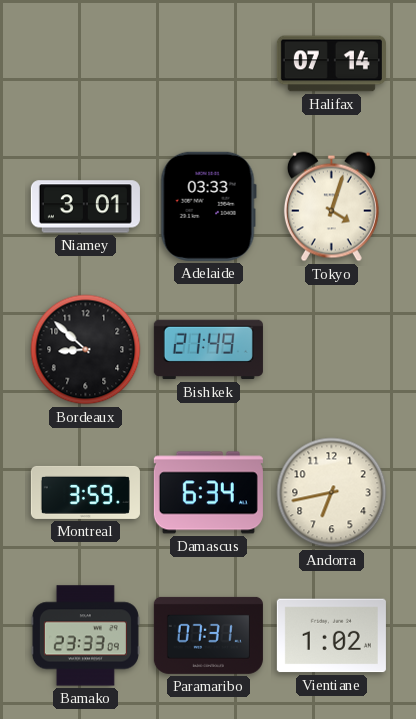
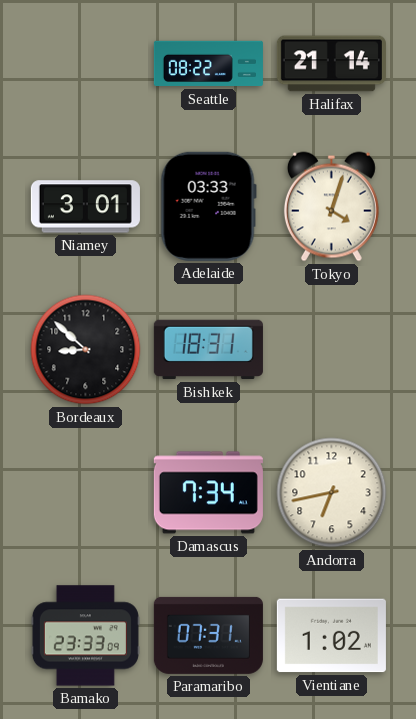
Seattle: none -> 08:22
Halifax: 07:14 -> 21:14
Bishkek: 21:49 -> 18:31
Montreal: 3:59 -> none
Damascus: 6:34 -> 7:34
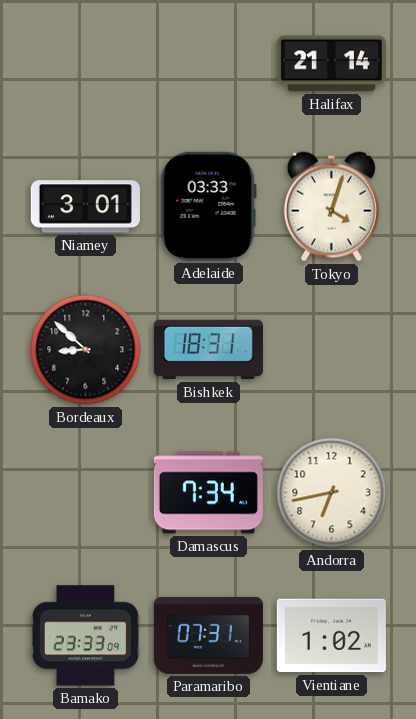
Seattle: 08:22 -> none
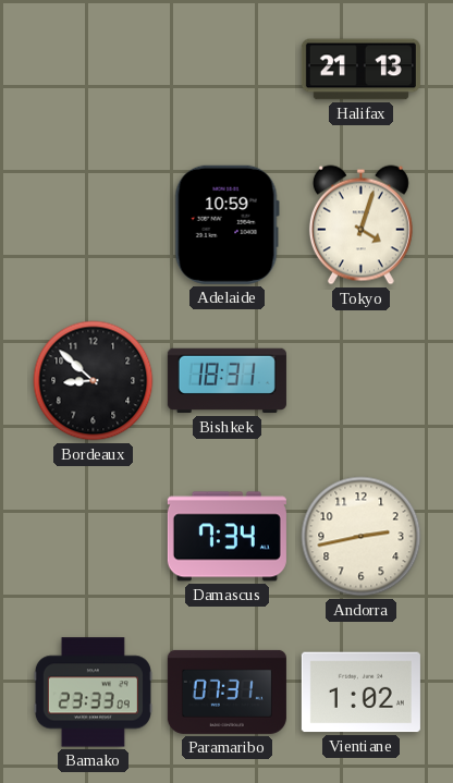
Halifax: 21:14 -> 21:13
Niamey: 3:01 -> none
Adelaide: 03:33 -> 10:59
Andorra: 6:43 -> 2:43
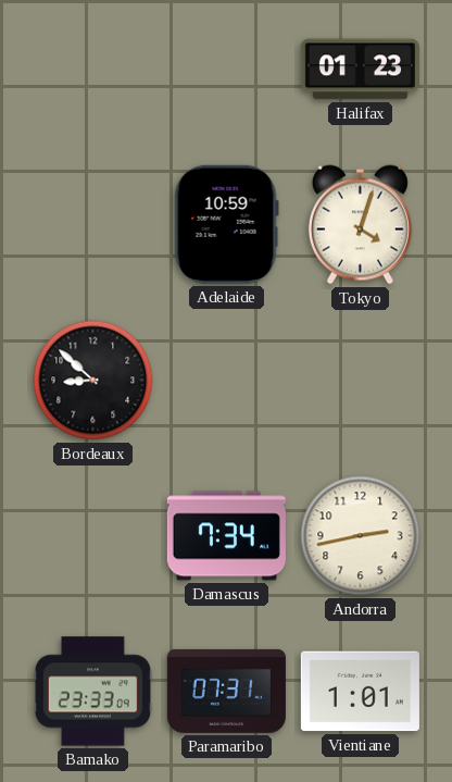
Halifax: 21:13 -> 01:23
Bishkek: 18:31 -> none
Vientiane: 1:02 -> 1:01
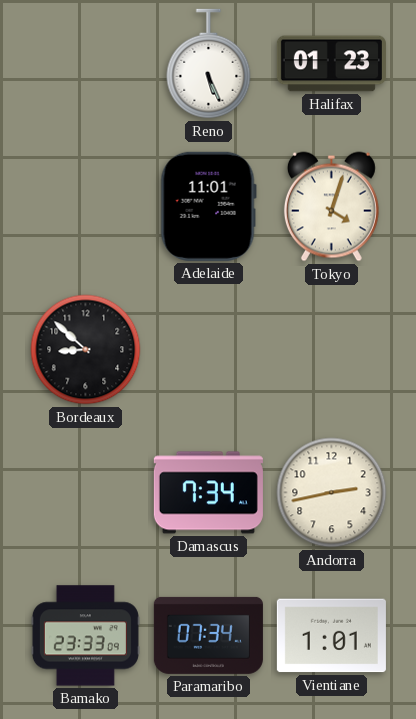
Reno: none -> 5:26
Adelaide: 10:59 -> 11:01
Paramaribo: 07:31 -> 07:34
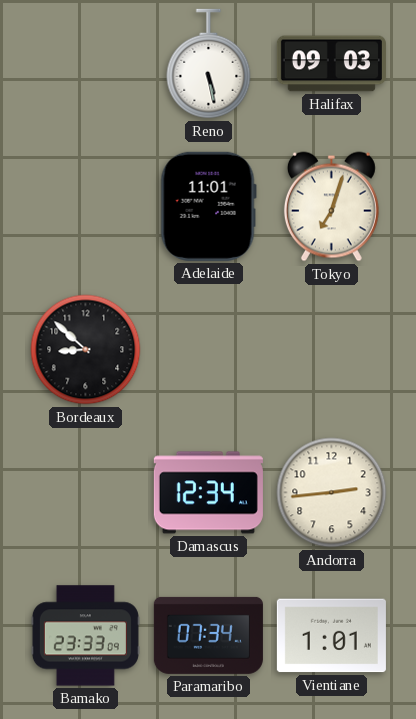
Reno: 5:26 -> 5:28
Halifax: 01:23 -> 09:03
Tokyo: 4:03 -> 7:03
Damascus: 7:34 -> 12:34
Andorra: 2:43 -> 2:44
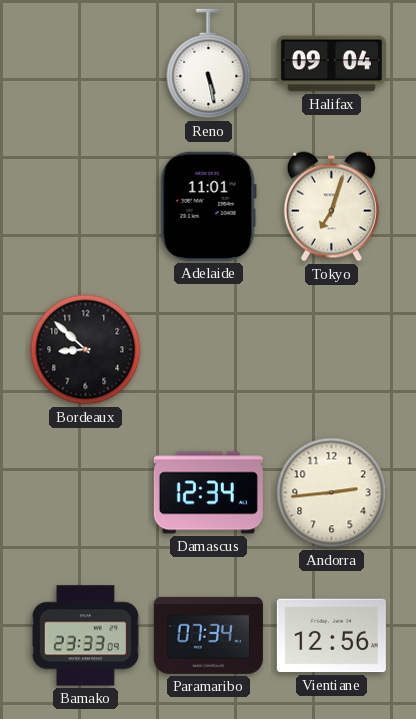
Halifax: 09:03 -> 09:04
Vientiane: 1:01 -> 12:56
